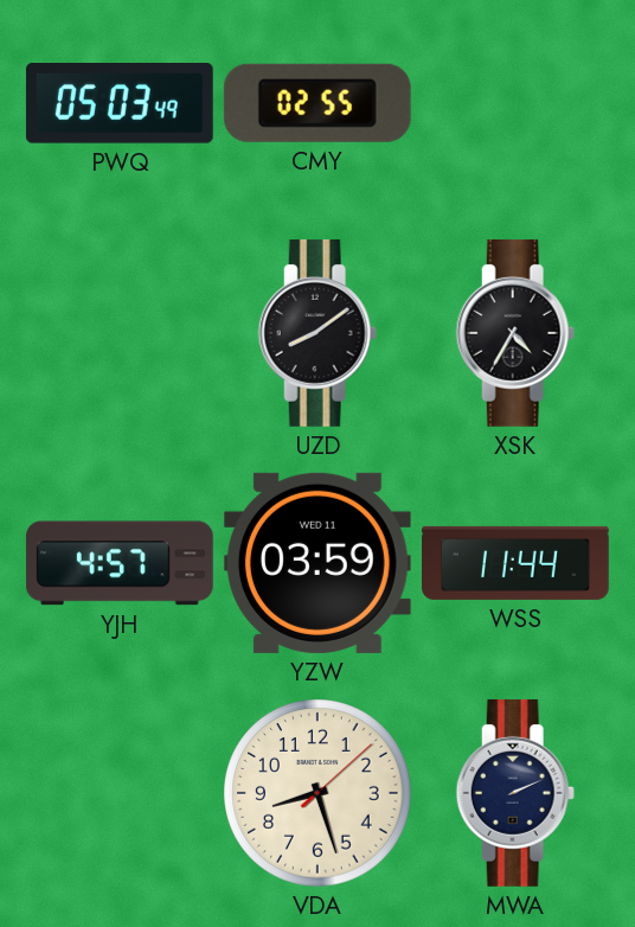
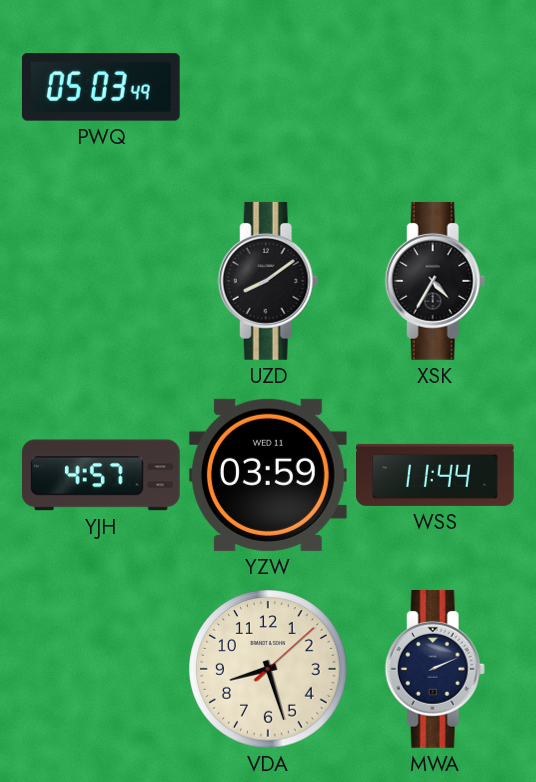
CMY: 02:55 -> none
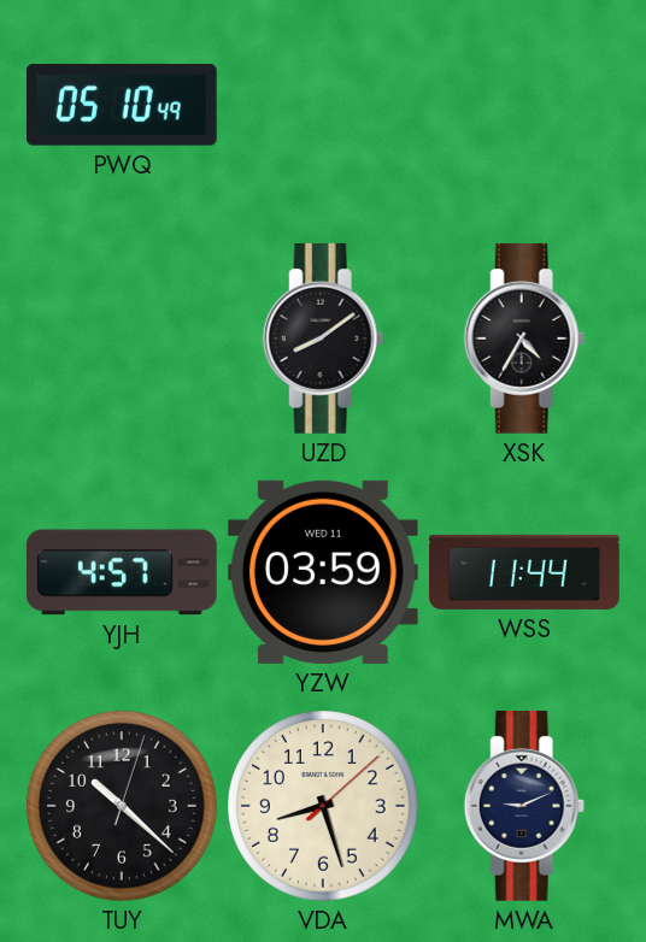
PWQ: 05:03 -> 05:10
TUY: none -> 10:22
MWA: 2:11 -> 9:11
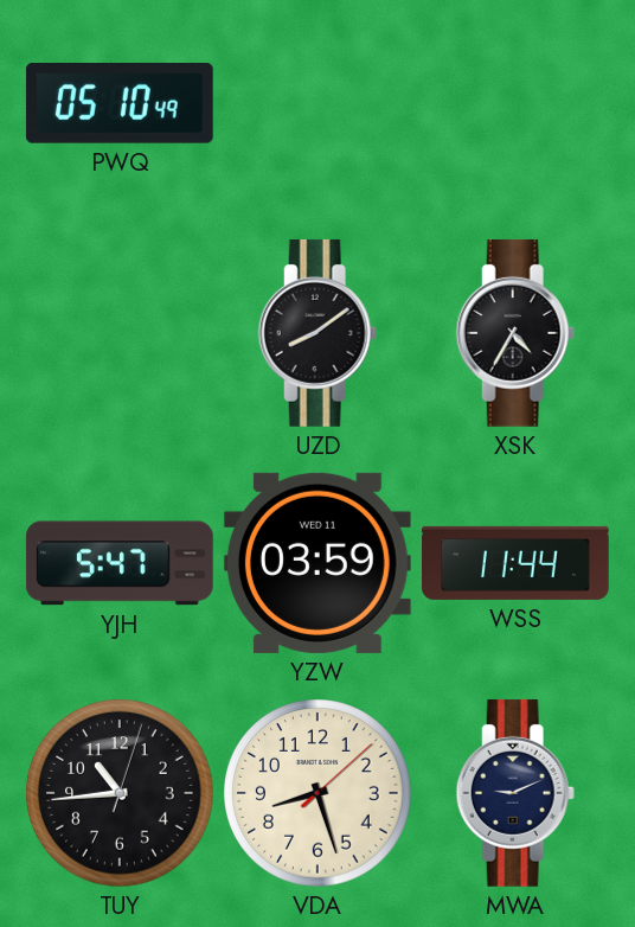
YJH: 4:57 -> 5:47
TUY: 10:22 -> 10:44
